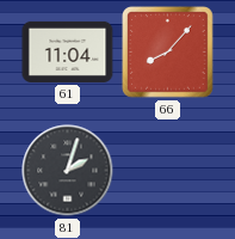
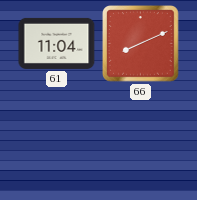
66: 8:07 -> 8:11
81: 2:03 -> none
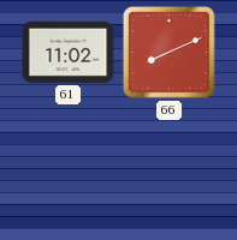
61: 11:04 -> 11:02
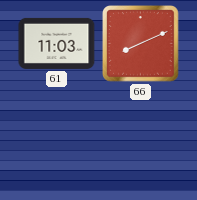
61: 11:02 -> 11:03
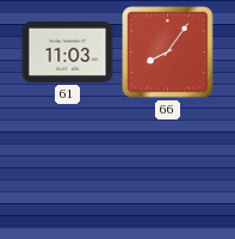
66: 8:11 -> 8:06
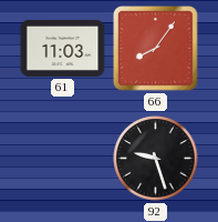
92: none -> 9:27
